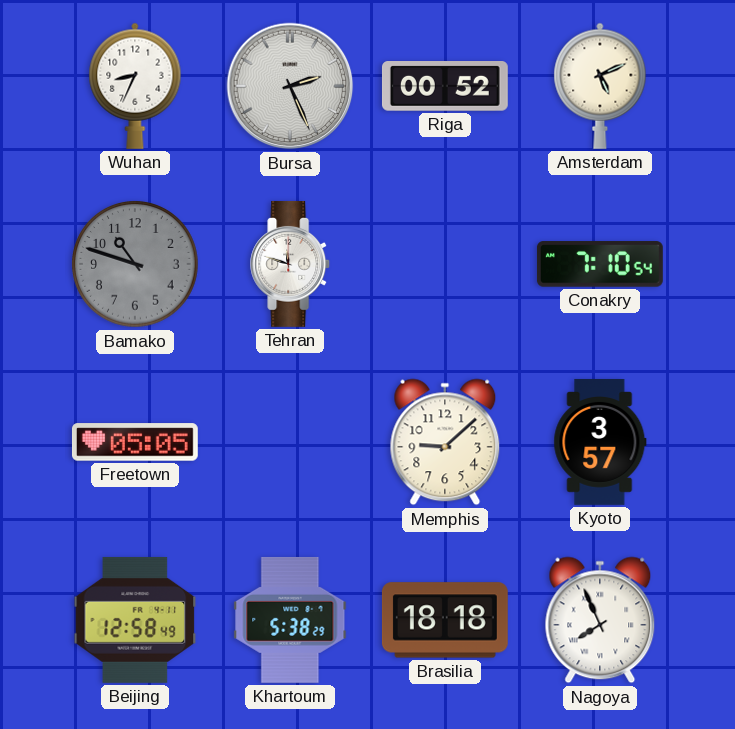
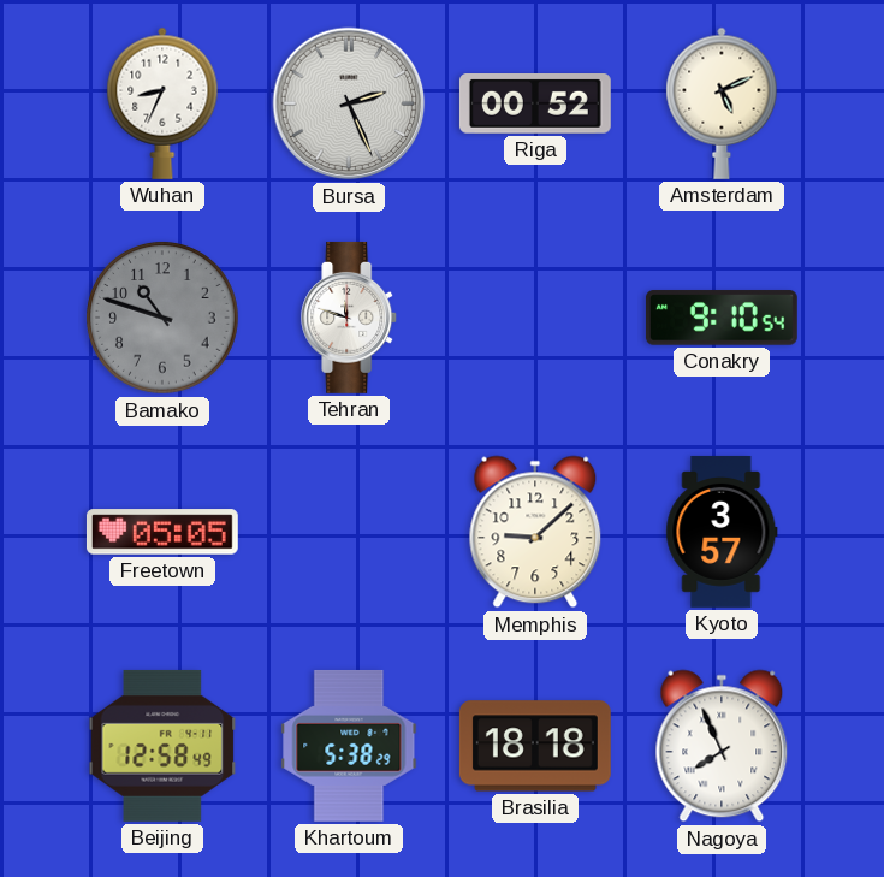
Conakry: 7:10 -> 9:10
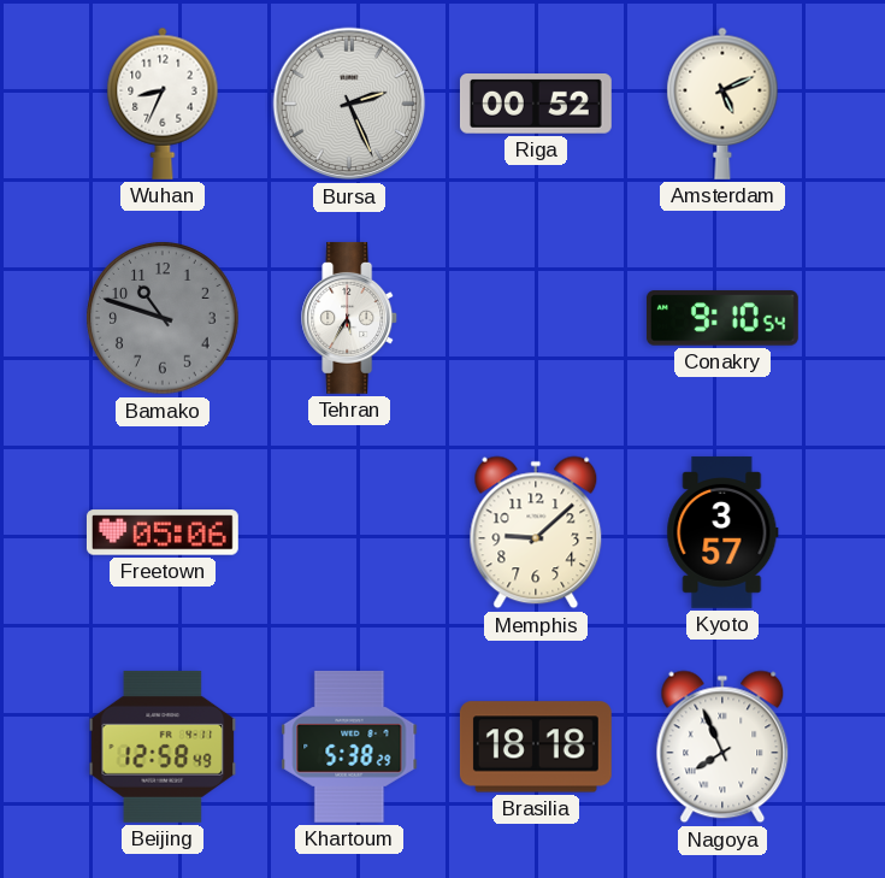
Tehran: 11:48 -> 5:35
Freetown: 05:05 -> 05:06
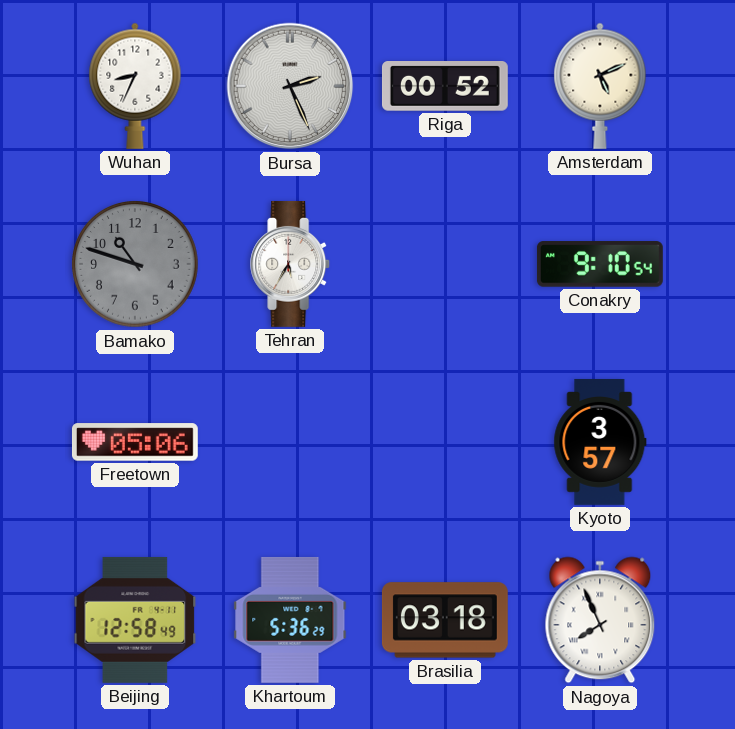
Memphis: 9:08 -> none
Khartoum: 5:38 -> 5:36
Brasilia: 18:18 -> 03:18
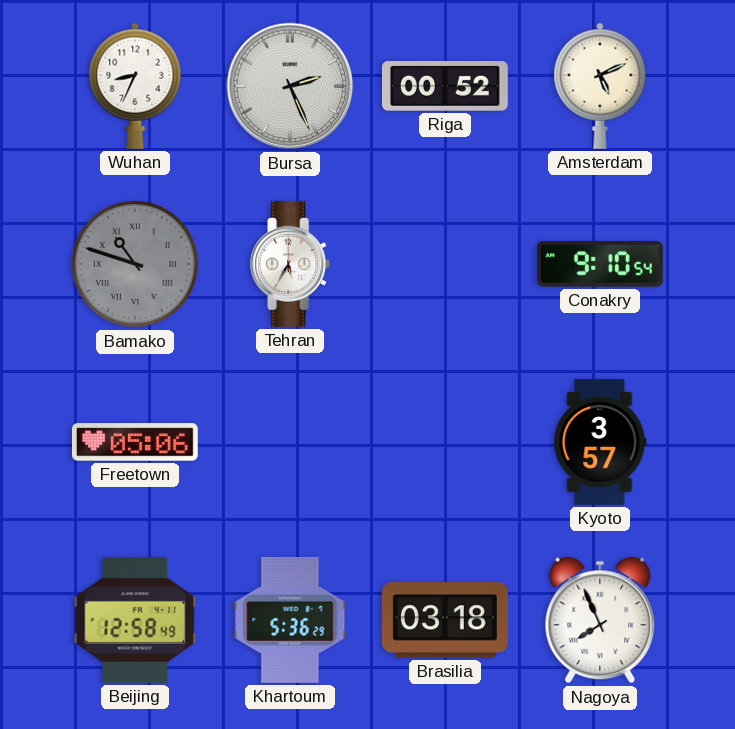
Bamako numerals: Arabic -> Roman
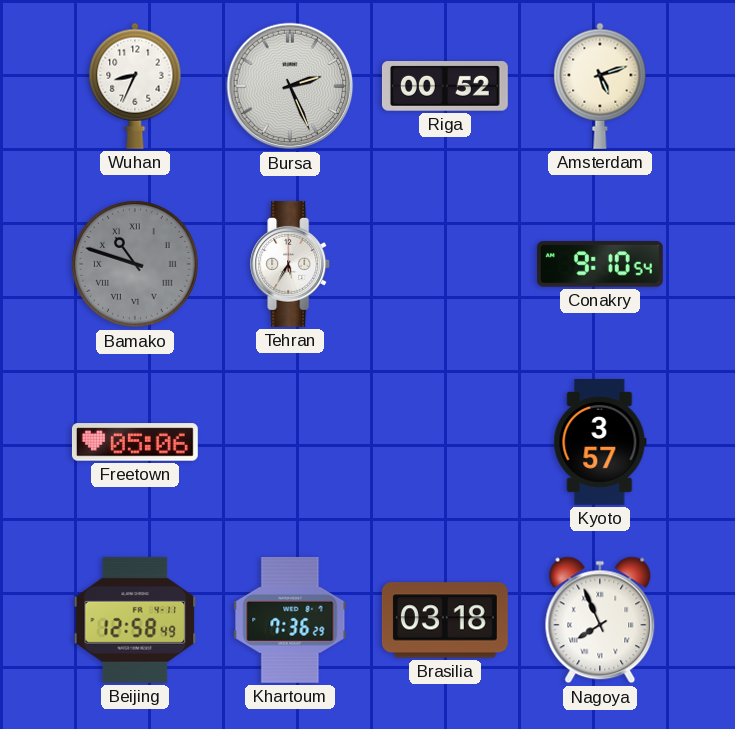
Amsterdam: 5:11 -> 5:12
Khartoum: 5:36 -> 7:36
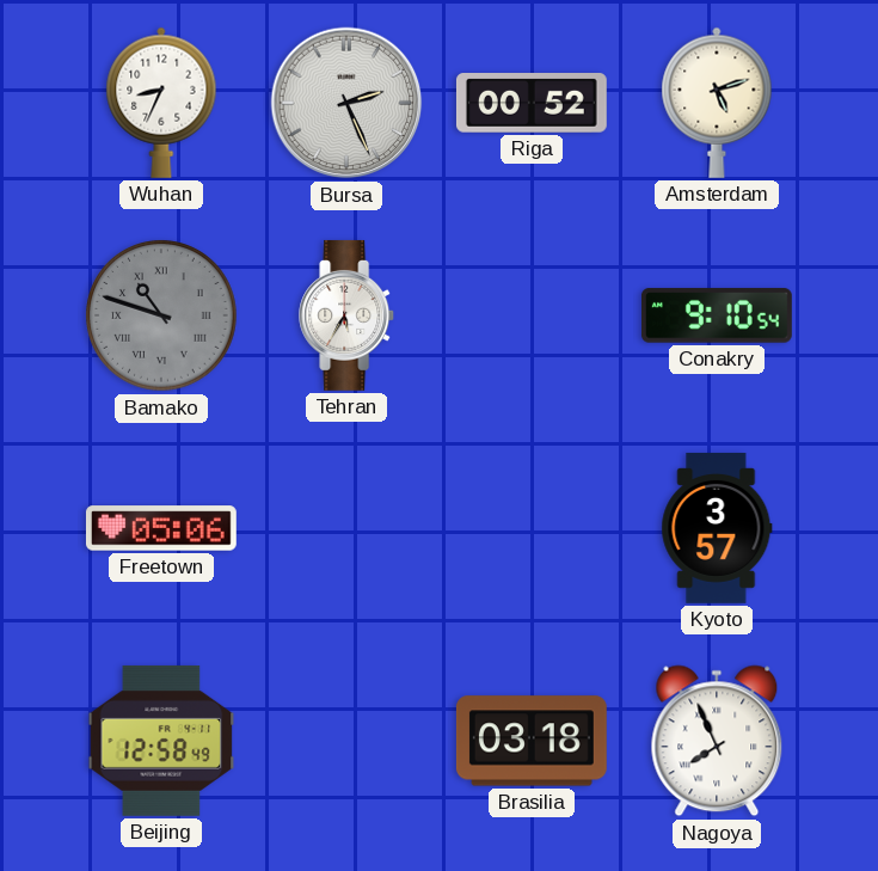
Khartoum: 7:36 -> none
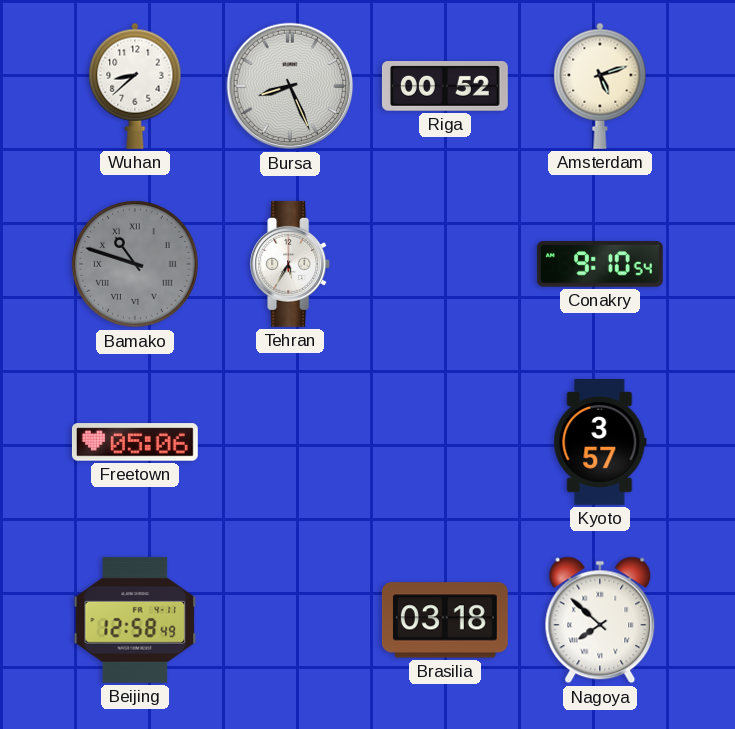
Wuhan: 8:34 -> 8:38
Bursa: 2:26 -> 8:26
Nagoya: 7:56 -> 7:52
